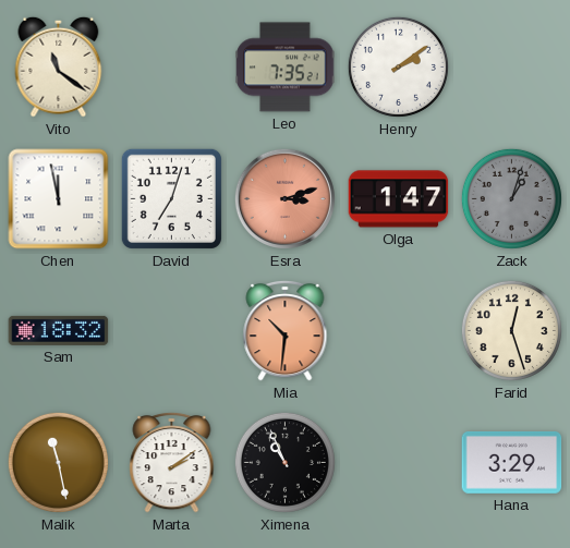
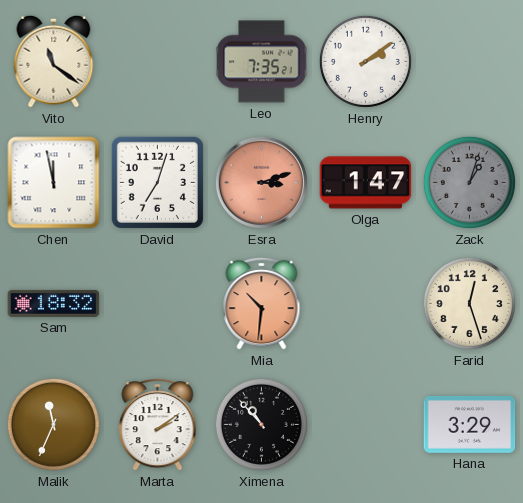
Malik: 11:28 -> 11:34
Ximena: 10:56 -> 10:53
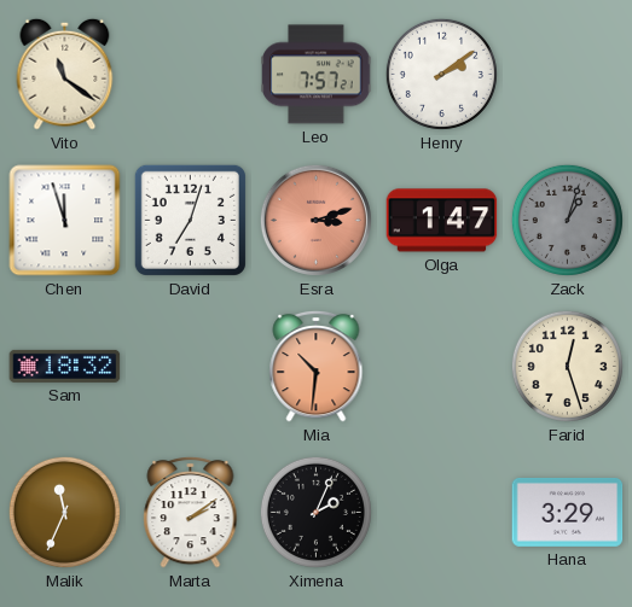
Leo: 7:35 -> 7:57
Chen: 11:58 -> 11:57
Ximena: 10:53 -> 2:04
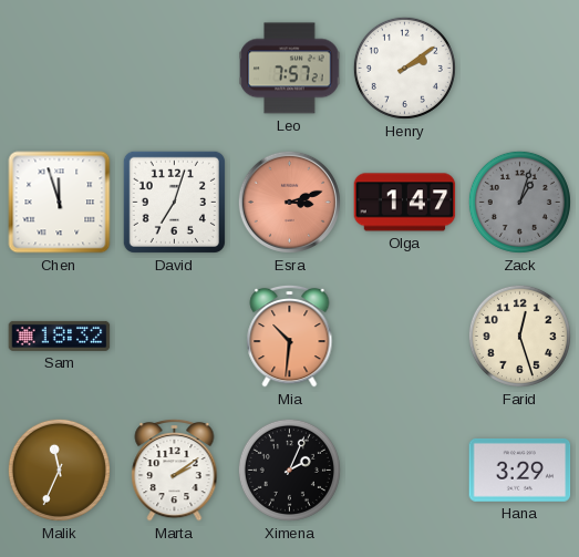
Vito: 11:21 -> none
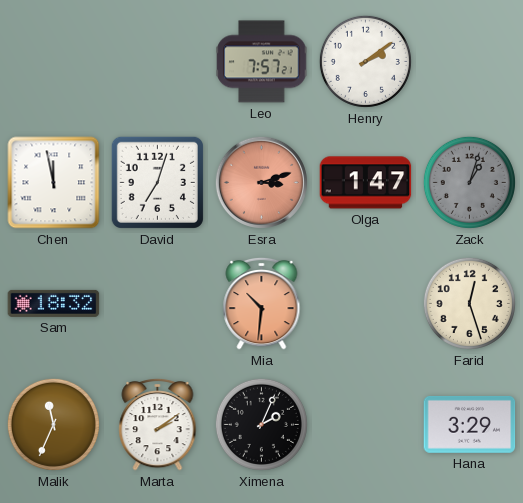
Chen: 11:57 -> 11:58
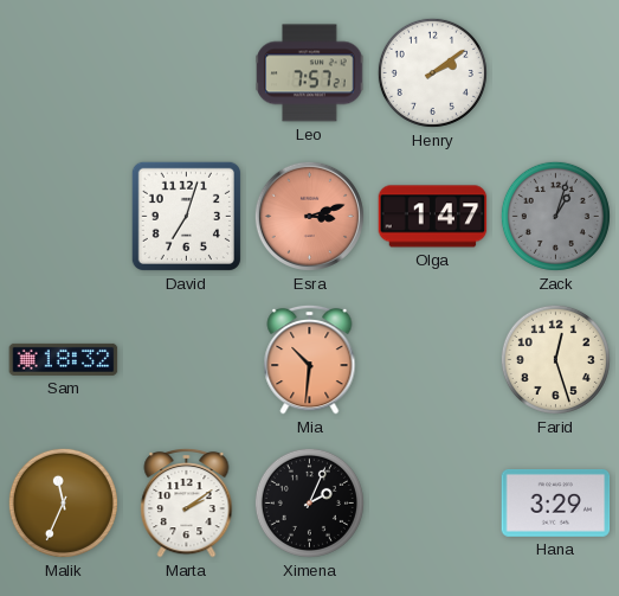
Chen: 11:58 -> none
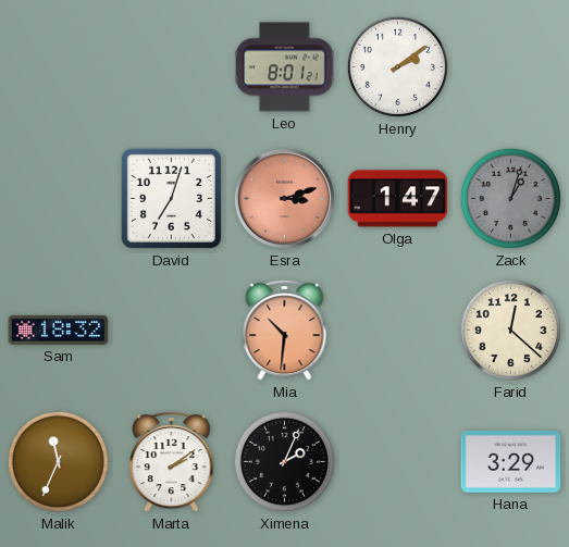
Leo: 7:57 -> 8:01
Farid: 12:27 -> 12:22
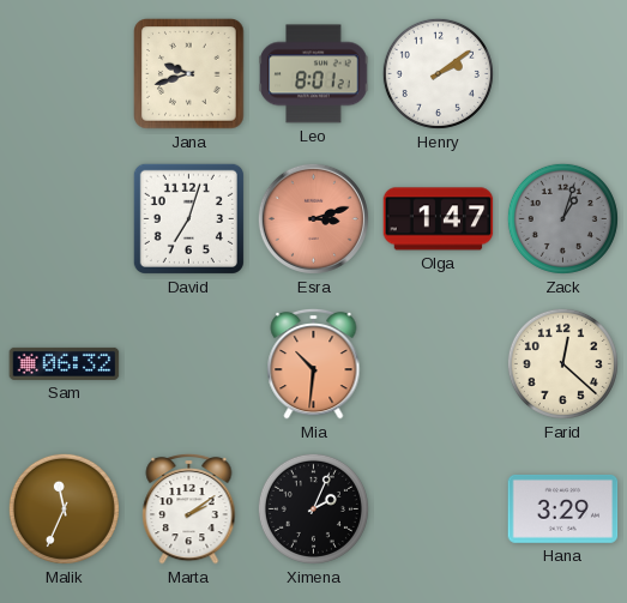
Jana: none -> 9:42
Sam: 18:32 -> 06:32
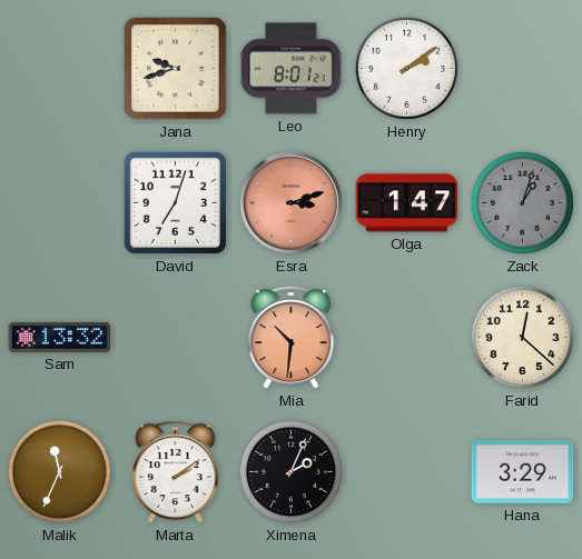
Sam: 06:32 -> 13:32
